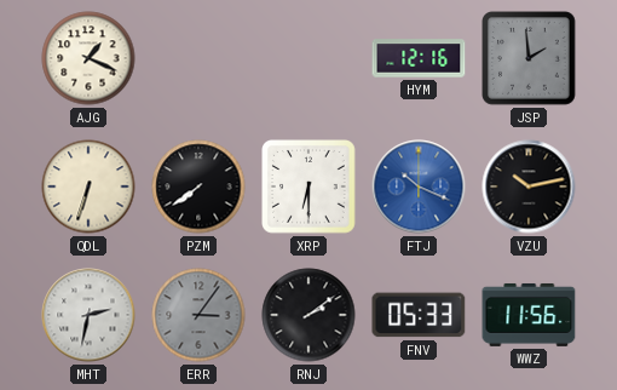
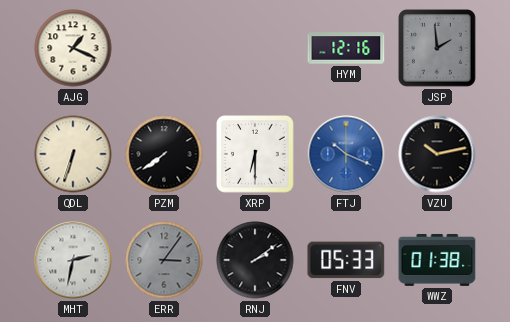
WWZ: 11:56 -> 01:38
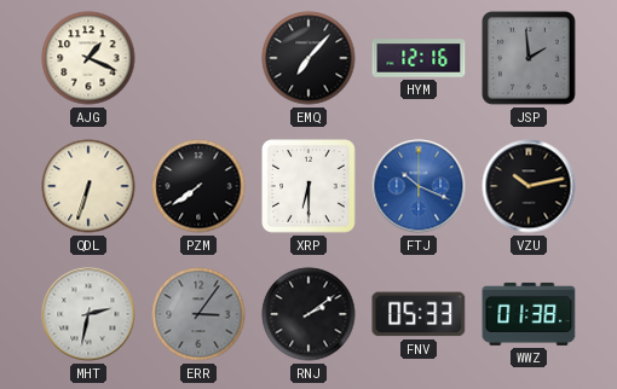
EMQ: none -> 7:07
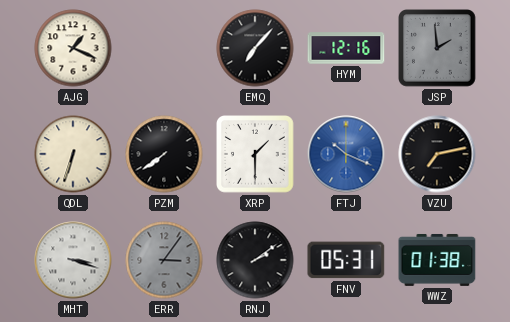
XRP: 6:30 -> 1:30
VZU: 10:13 -> 7:13
MHT: 2:32 -> 3:18
FNV: 05:33 -> 05:31
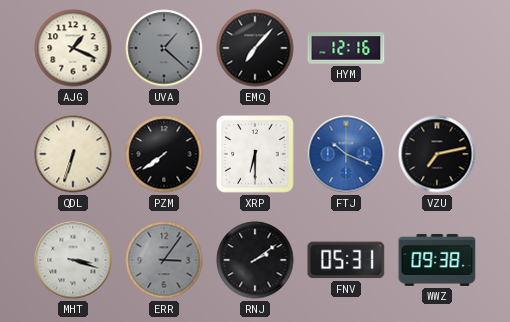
UVA: none -> 1:22
JSP: 1:59 -> none
XRP: 1:30 -> 6:30
WWZ: 01:38 -> 09:38
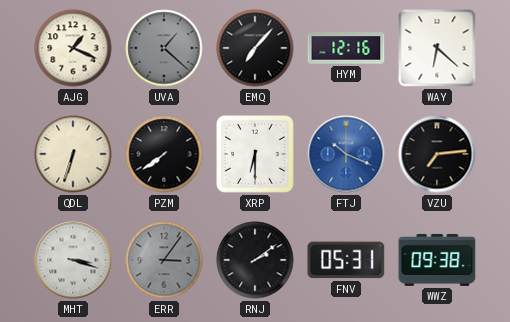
WAY: none -> 6:22
VZU: 7:13 -> 7:14
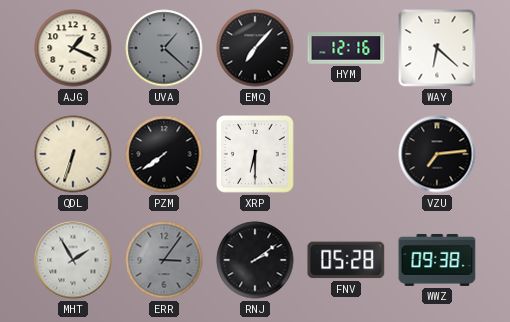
FTJ: 10:19 -> none
MHT: 3:18 -> 1:55
FNV: 05:31 -> 05:28
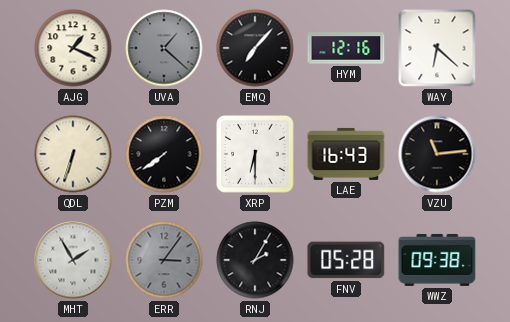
LAE: none -> 16:43
VZU: 7:14 -> 11:14
RNJ: 2:09 -> 2:05
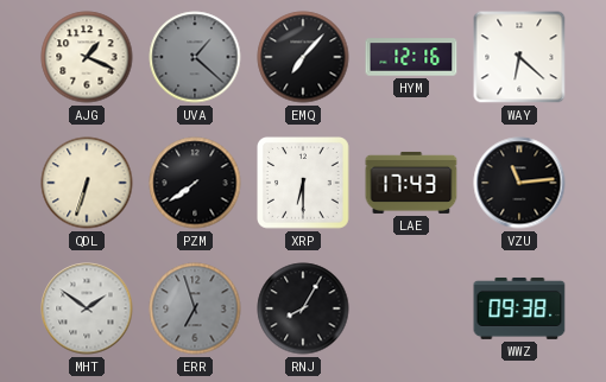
LAE: 16:43 -> 17:43
MHT: 1:55 -> 1:51
ERR: 3:06 -> 6:57
RNJ: 2:05 -> 8:05
FNV: 05:28 -> none
